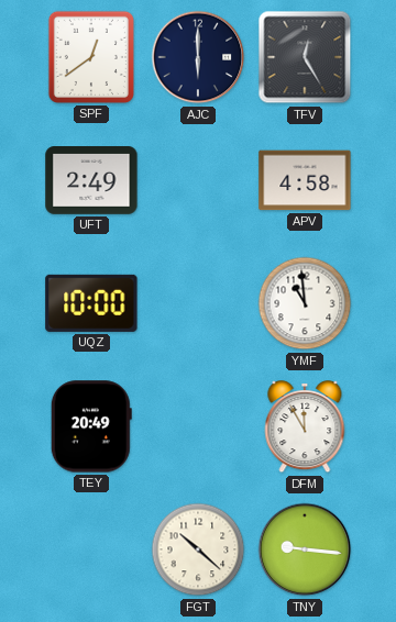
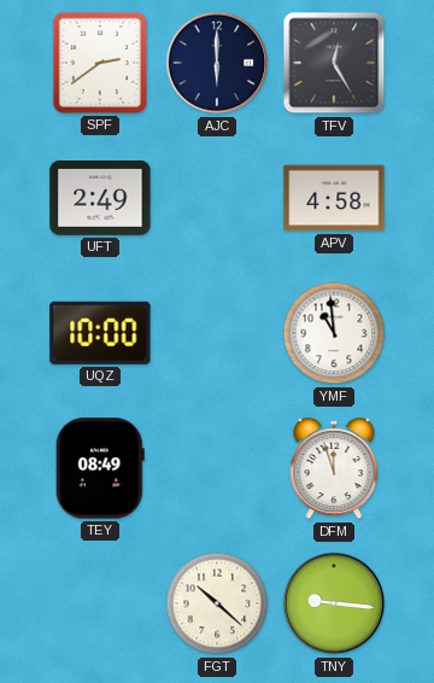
SPF: 12:39 -> 2:39
TEY: 20:49 -> 08:49
DFM: 11:55 -> 11:57
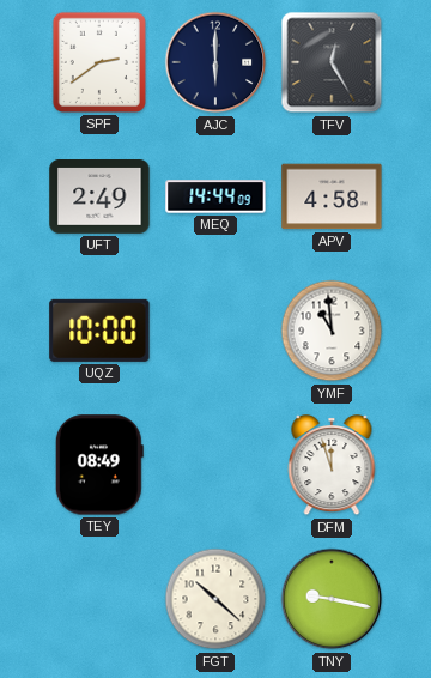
MEQ: none -> 14:44
TNY: 9:16 -> 9:17
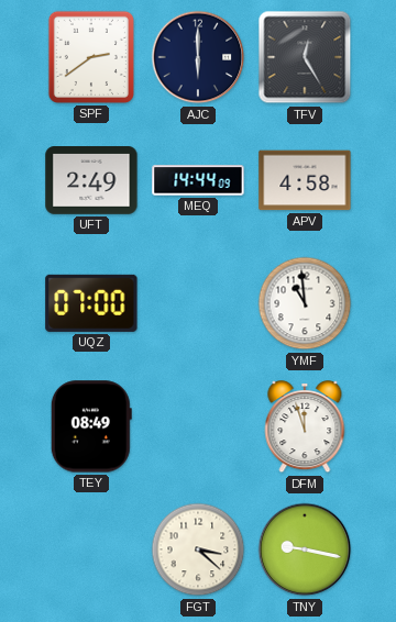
UQZ: 10:00 -> 07:00
FGT: 10:22 -> 3:22
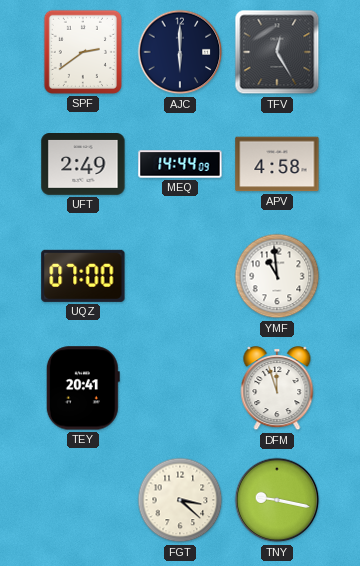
TEY: 08:49 -> 20:41
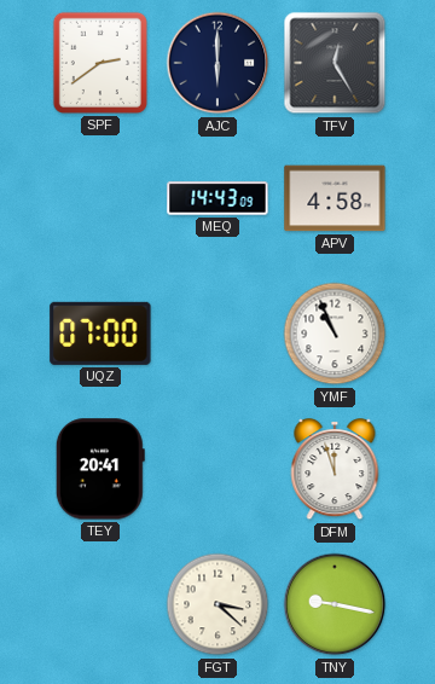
UFT: 2:49 -> none
MEQ: 14:44 -> 14:43
YMF: 10:59 -> 10:56
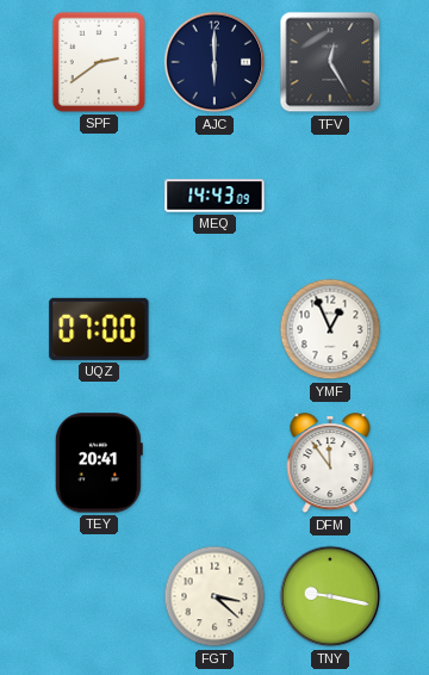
APV: 4:58 -> none
YMF: 10:56 -> 12:56
DFM: 11:57 -> 11:54
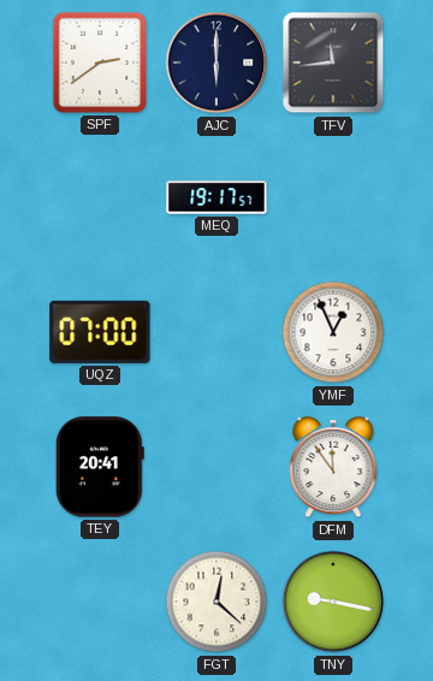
TFV: 12:25 -> 11:44
MEQ: 14:43 -> 19:17
FGT: 3:22 -> 12:22
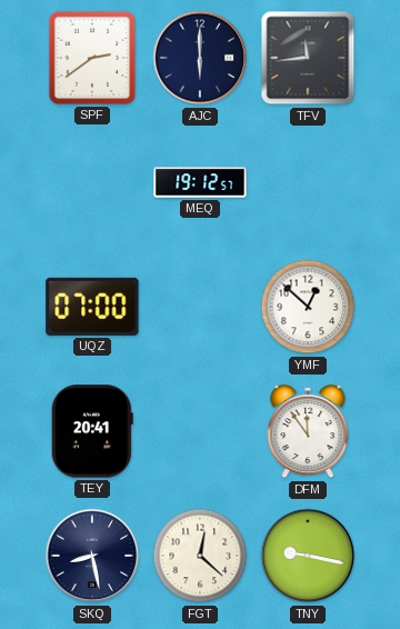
MEQ: 19:17 -> 19:12
YMF: 12:56 -> 12:52
SKQ: none -> 8:28
